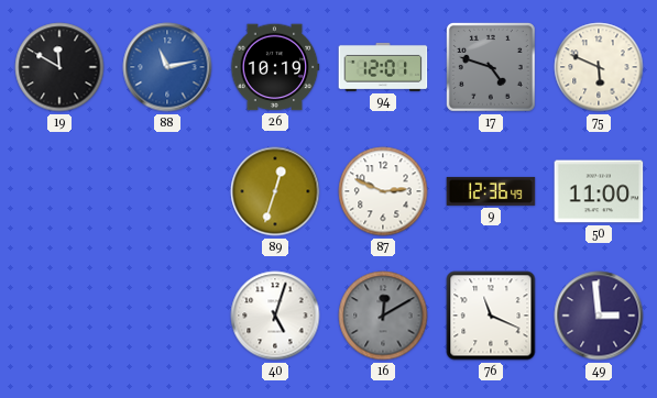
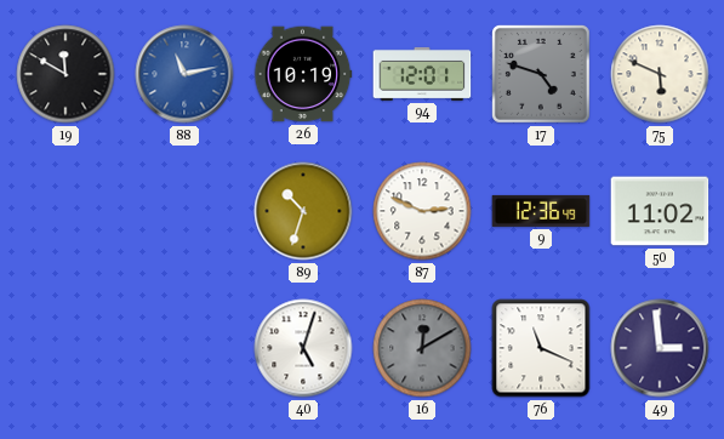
89: 12:33 -> 10:33
50: 11:00 -> 11:02
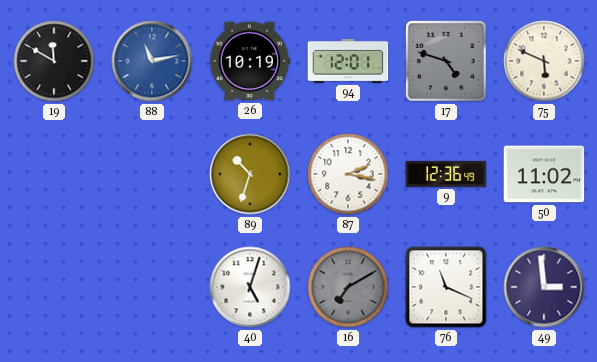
87: 2:49 -> 2:17
16: 12:10 -> 7:10
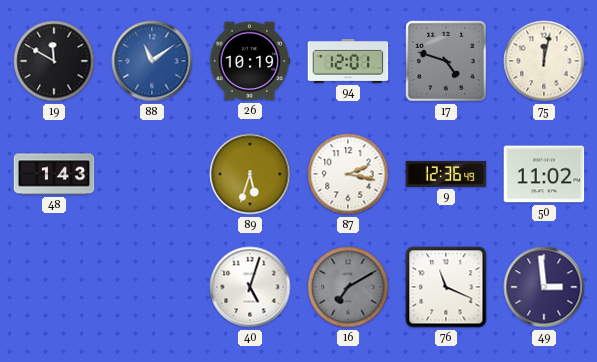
88: 11:13 -> 11:09
75: 5:49 -> 12:02
48: none -> 1:43
89: 10:33 -> 5:33
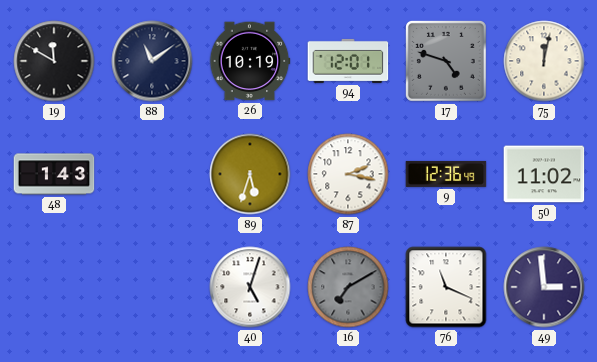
88 dial: blue -> navy
